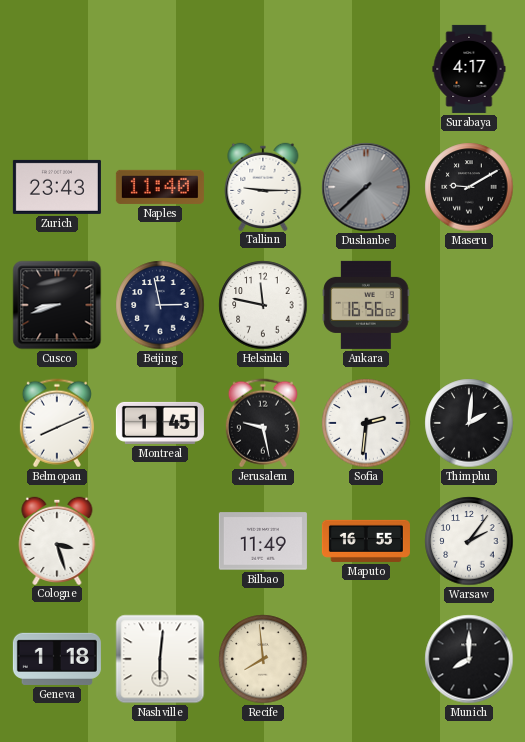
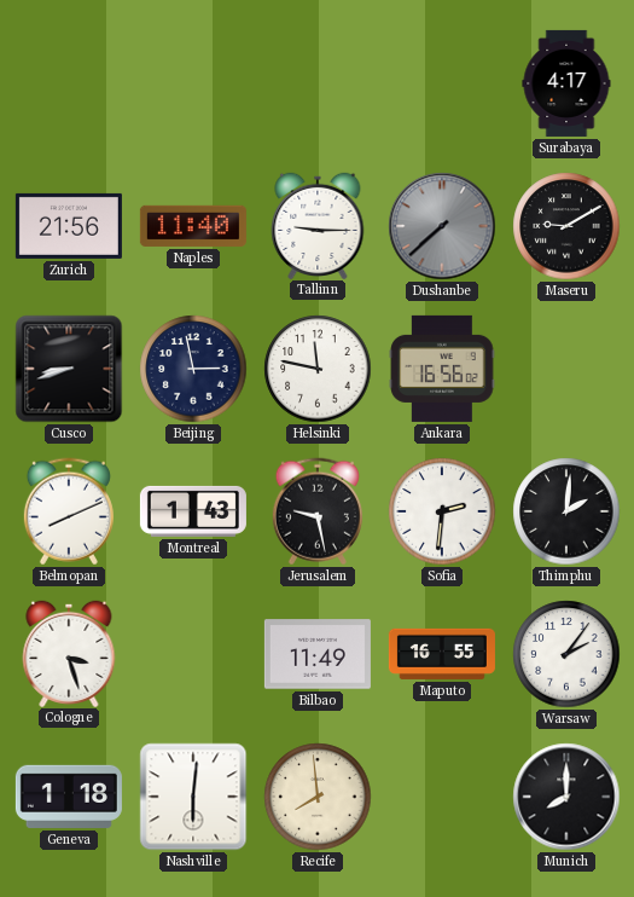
Zurich: 23:43 -> 21:56
Montreal: 1:45 -> 1:43
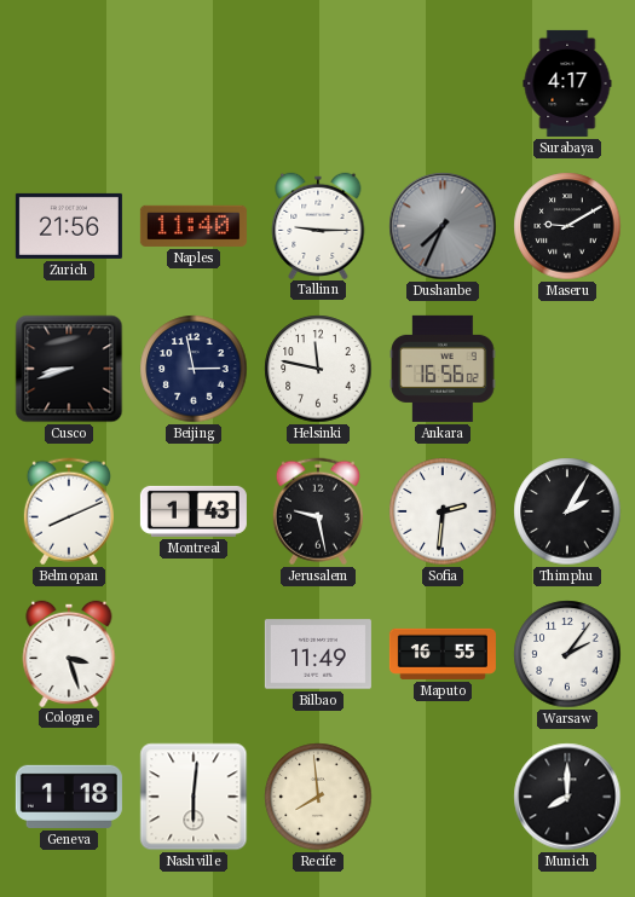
Dushanbe: 7:38 -> 7:34
Thimphu: 2:01 -> 2:05
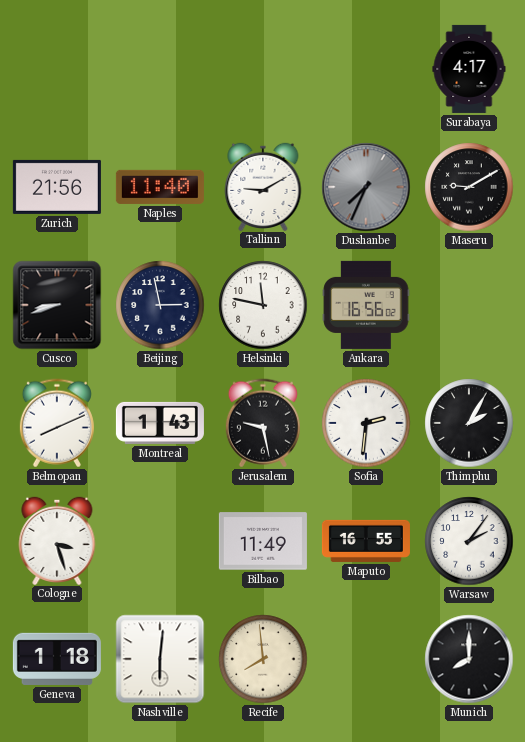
Tallinn: 9:15 -> 9:10
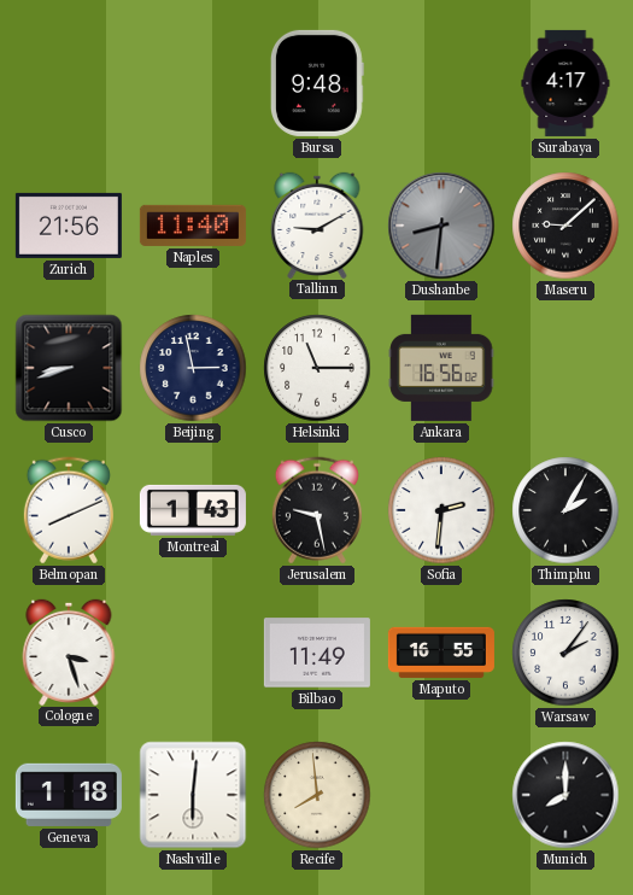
Bursa: none -> 9:48
Dushanbe: 7:34 -> 8:31
Maseru: 9:10 -> 9:08
Helsinki: 11:47 -> 11:15
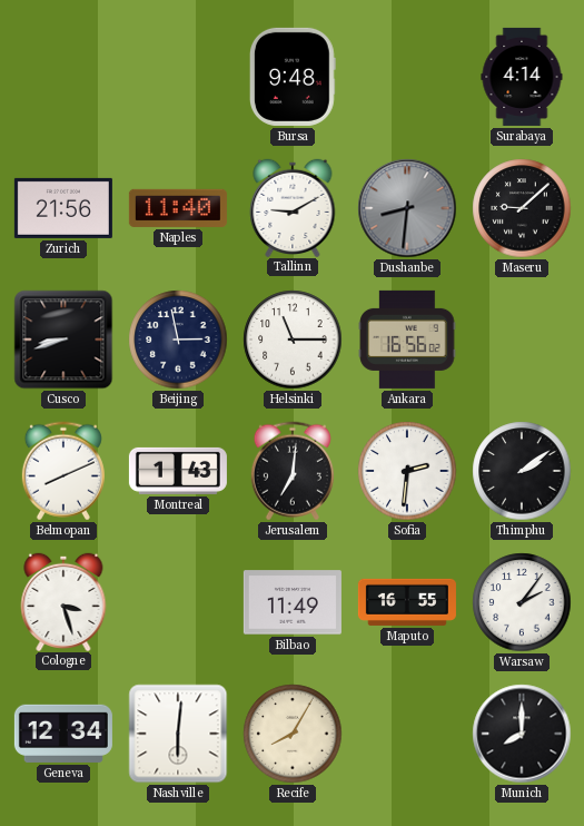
Surabaya: 4:17 -> 4:14
Jerusalem: 9:28 -> 7:01
Thimphu: 2:05 -> 2:09
Geneva: 1:18 -> 12:34
Recife: 7:59 -> 8:05
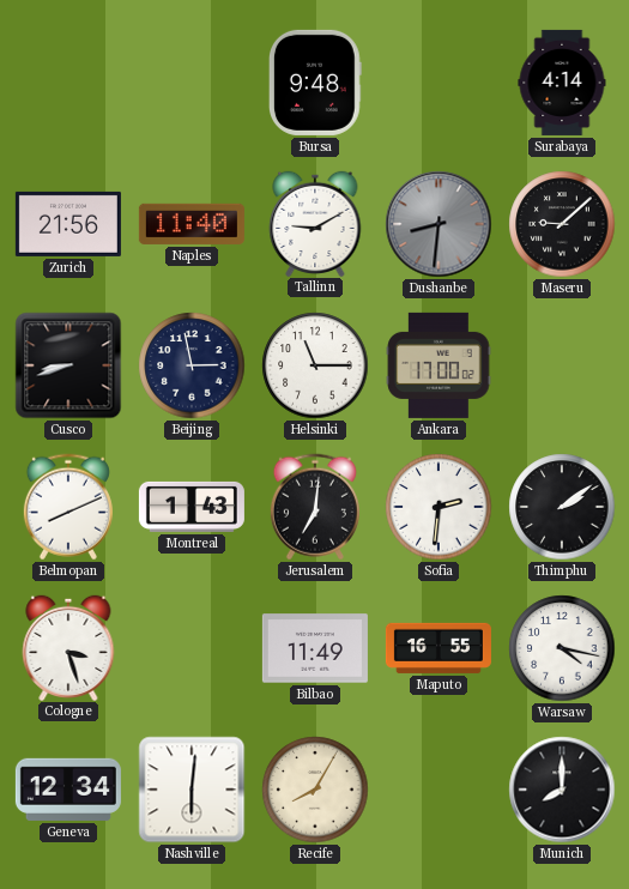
Ankara: 16:56 -> 17:00
Warsaw: 2:06 -> 4:17
